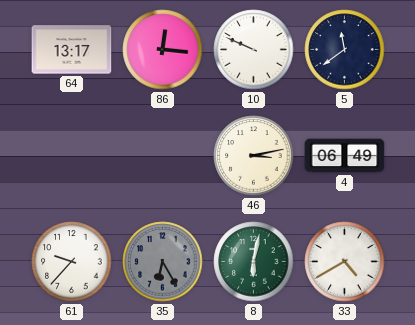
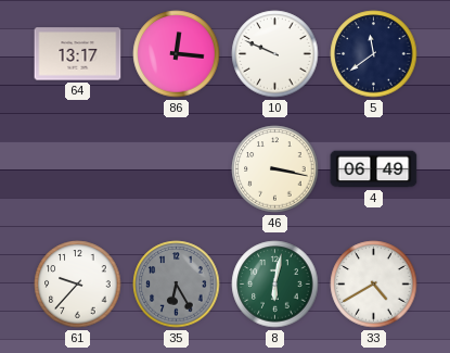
46: 3:13 -> 3:17
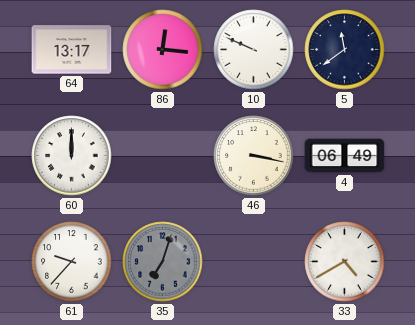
60: none -> 12:00
35: 6:25 -> 7:03
8: 6:02 -> none
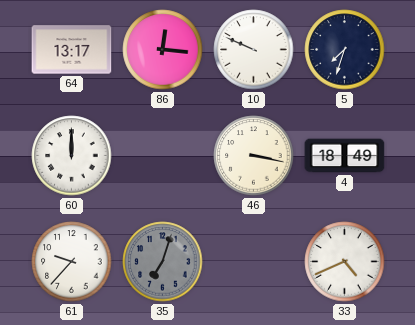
5: 11:39 -> 7:33
4: 06:49 -> 18:49
33: 4:40 -> 4:41
